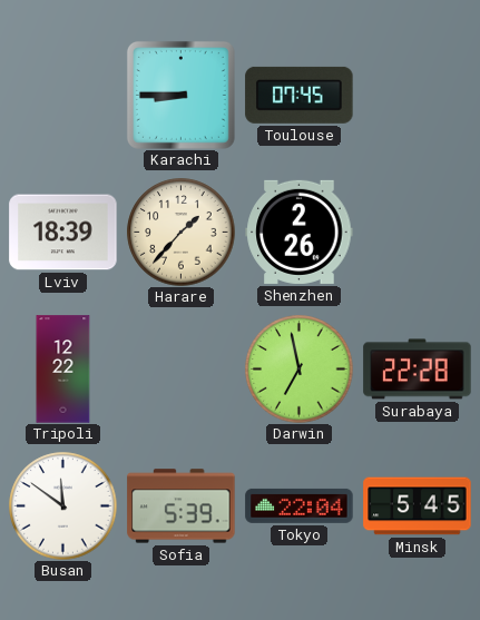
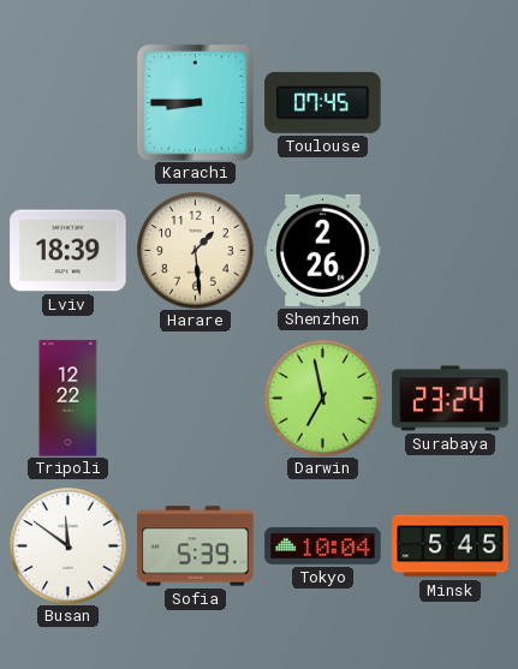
Harare: 1:37 -> 1:29
Surabaya: 22:28 -> 23:24
Tokyo: 22:04 -> 10:04
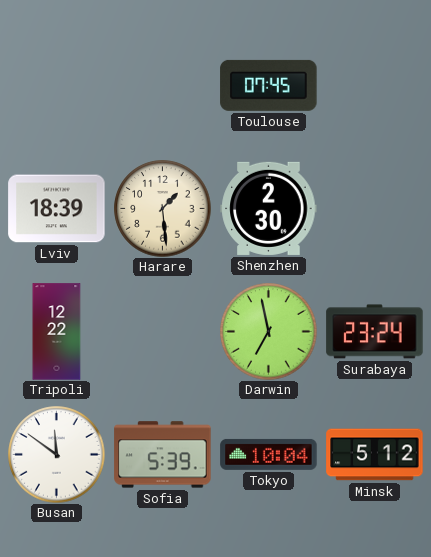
Karachi: 8:45 -> none
Shenzhen: 2:26 -> 2:30
Minsk: 5:45 -> 5:12
